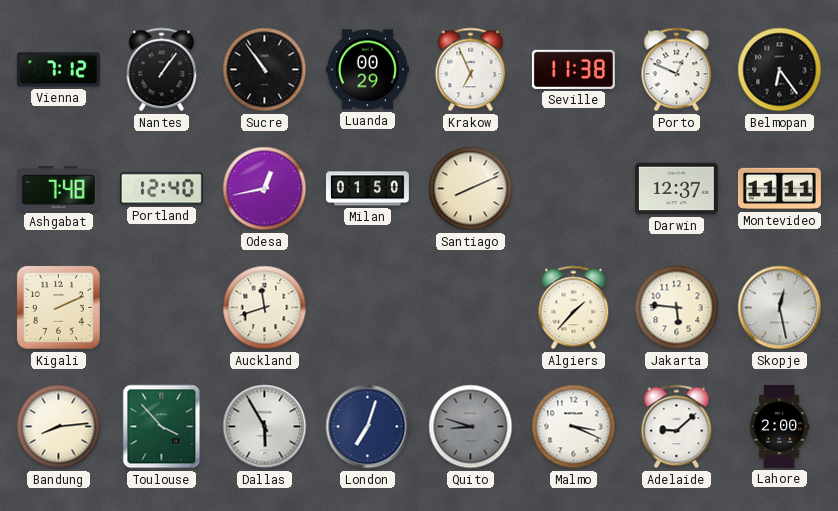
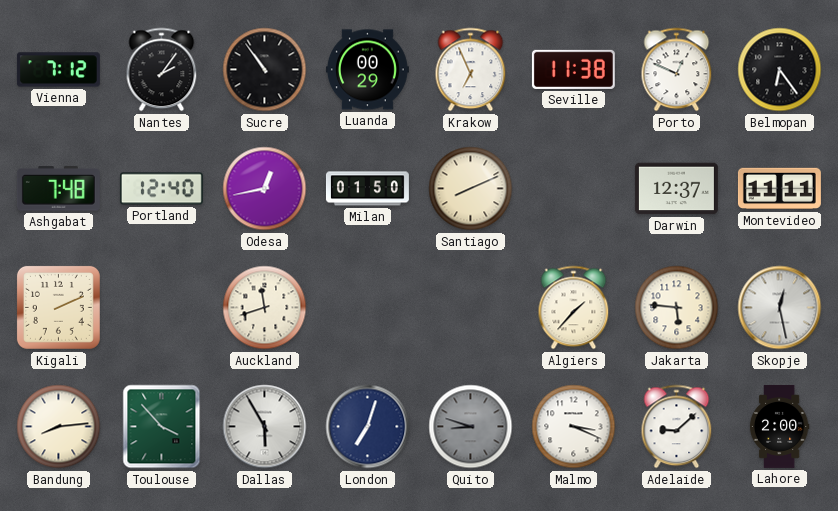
Nantes: 1:06 -> 2:06
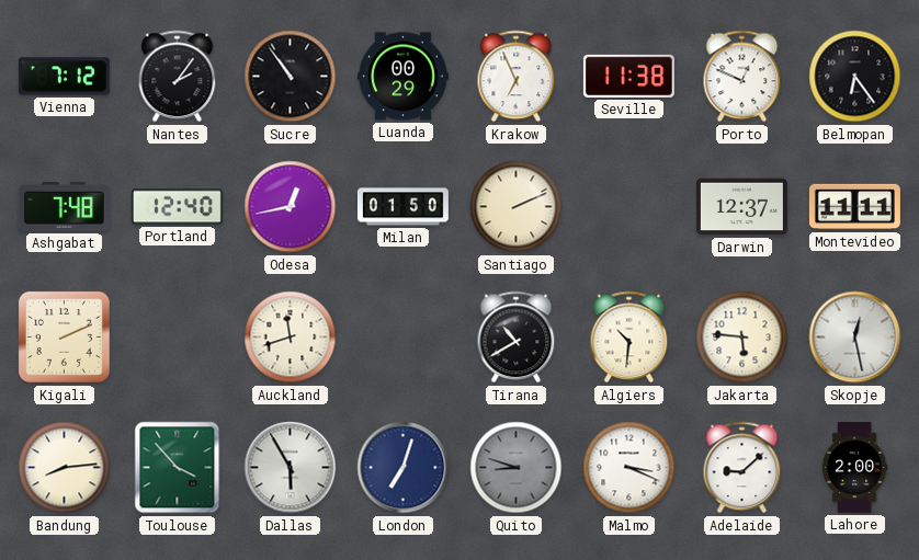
Santiago: 8:11 -> 2:11
Tirana: none -> 10:40
Algiers: 1:37 -> 10:31
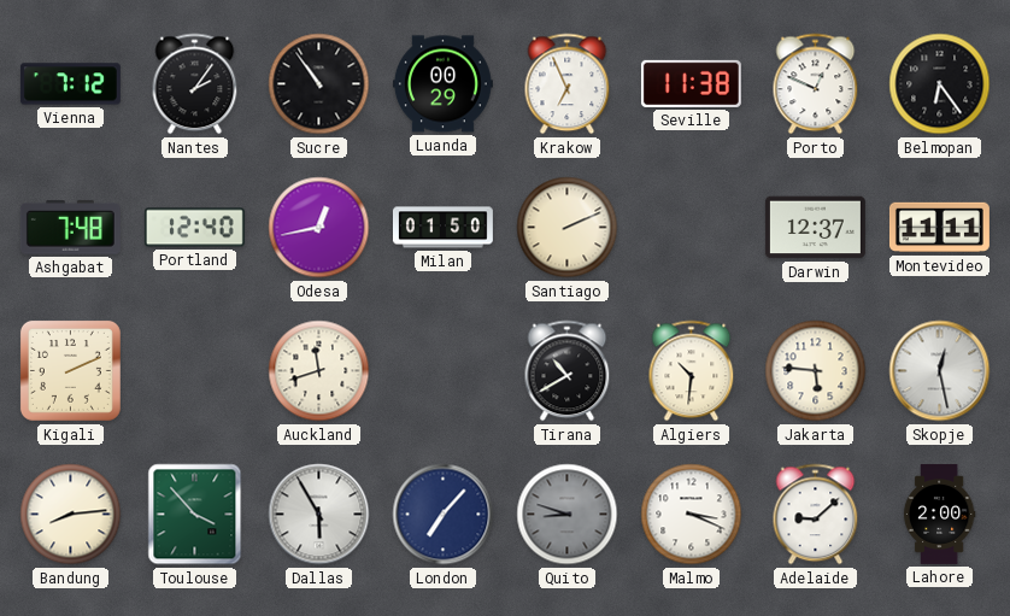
London: 7:03 -> 7:07
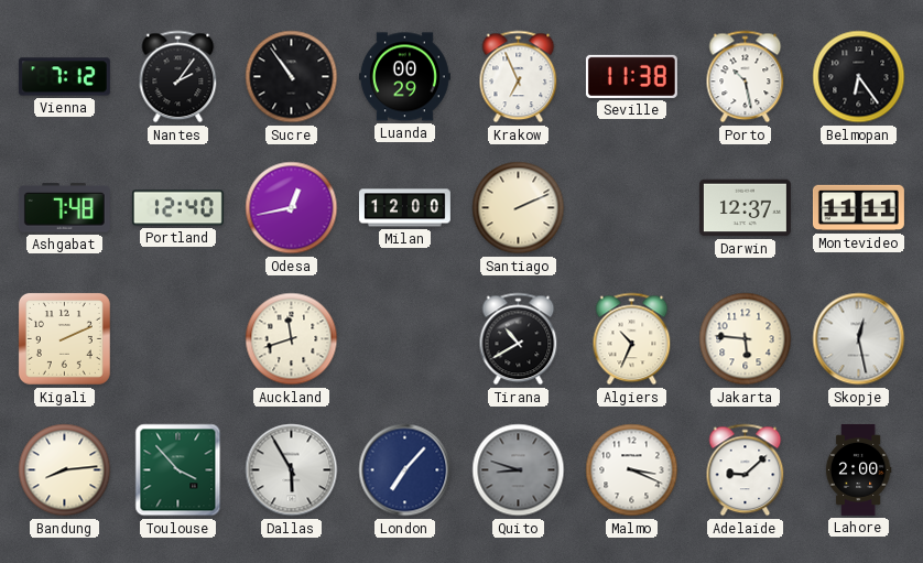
Porto: 12:49 -> 10:28
Milan: 01:50 -> 12:00
Algiers: 10:31 -> 10:34
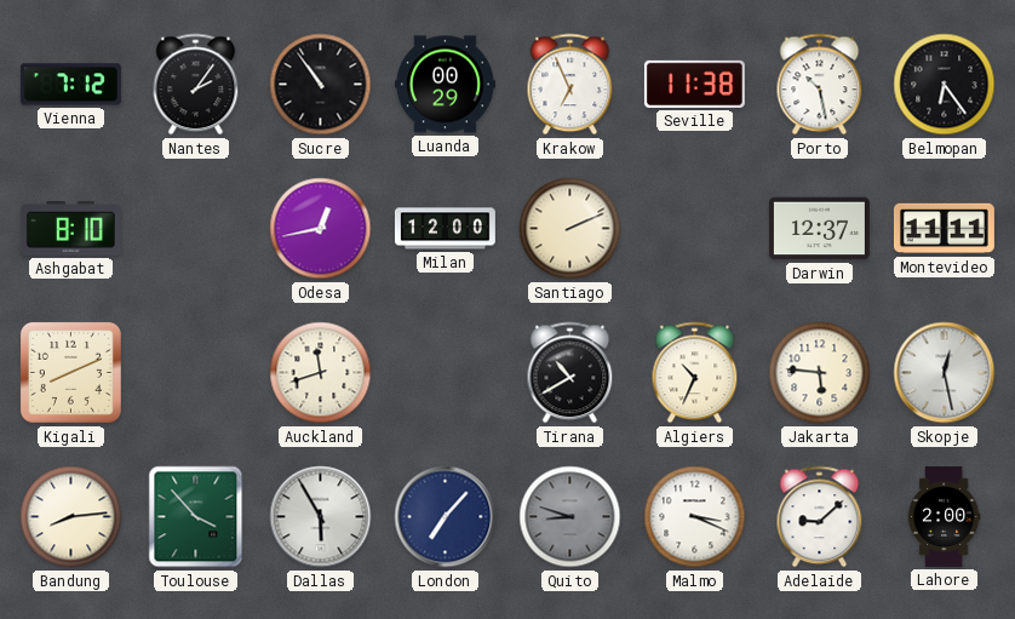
Ashgabat: 7:48 -> 8:10
Portland: 12:40 -> none
Kigali: 2:11 -> 8:11
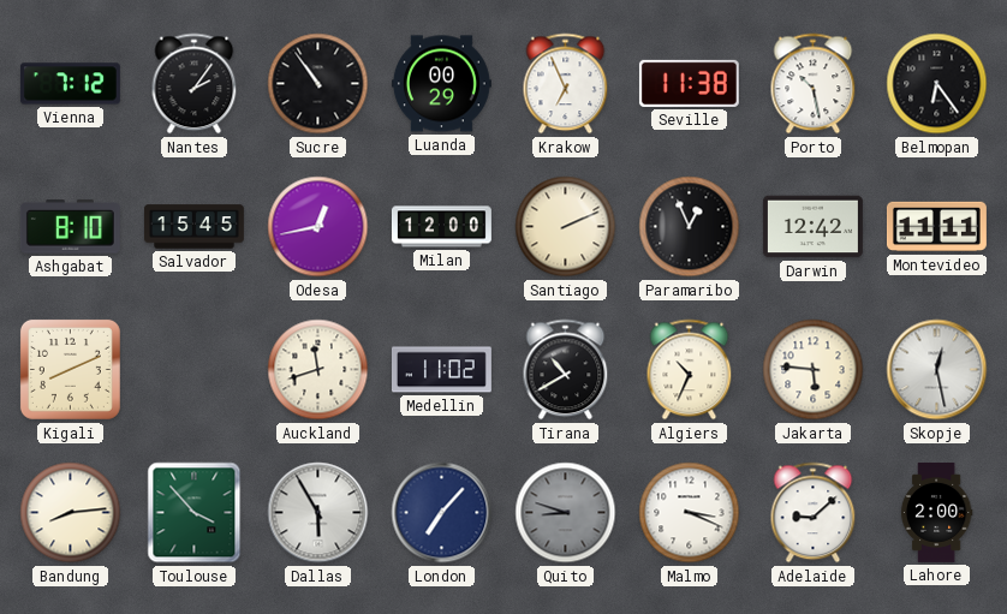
Salvador: none -> 15:45
Paramaribo: none -> 12:56
Darwin: 12:37 -> 12:42
Medellin: none -> 11:02
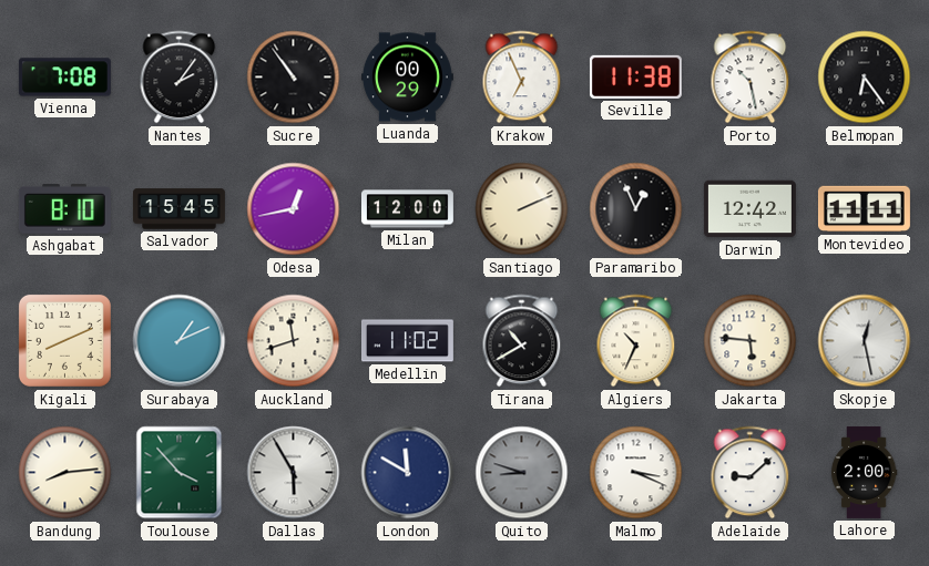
Vienna: 7:12 -> 7:08
Surabaya: none -> 1:11
London: 7:07 -> 11:50
